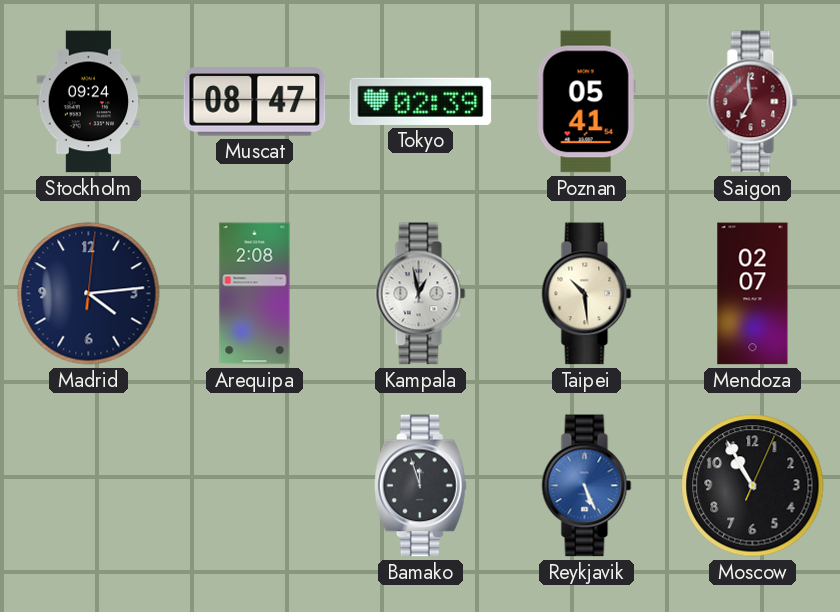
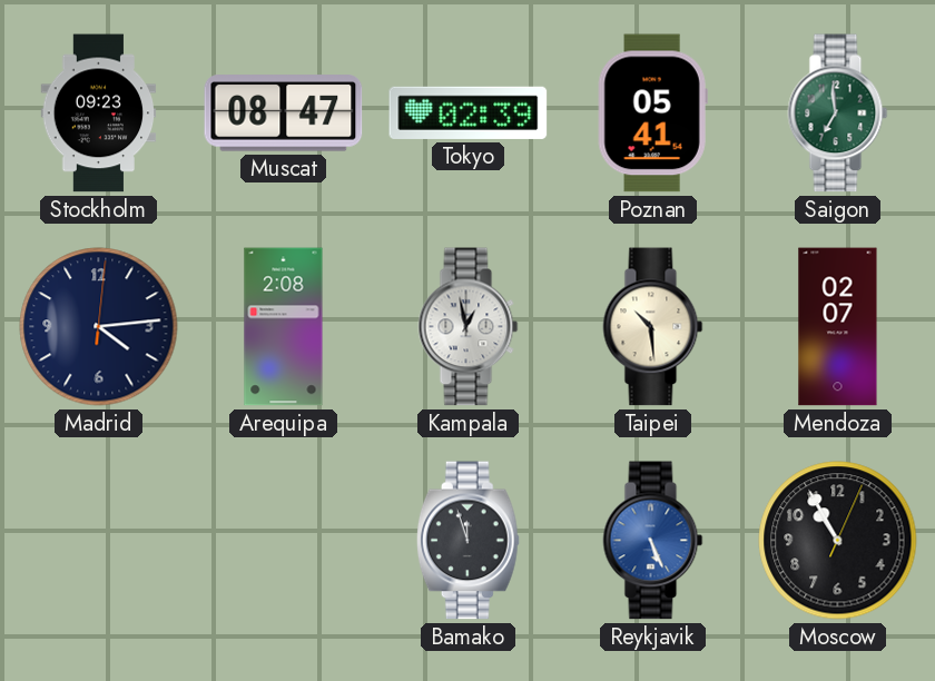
Stockholm: 09:24 -> 09:23
Saigon dial: burgundy -> green
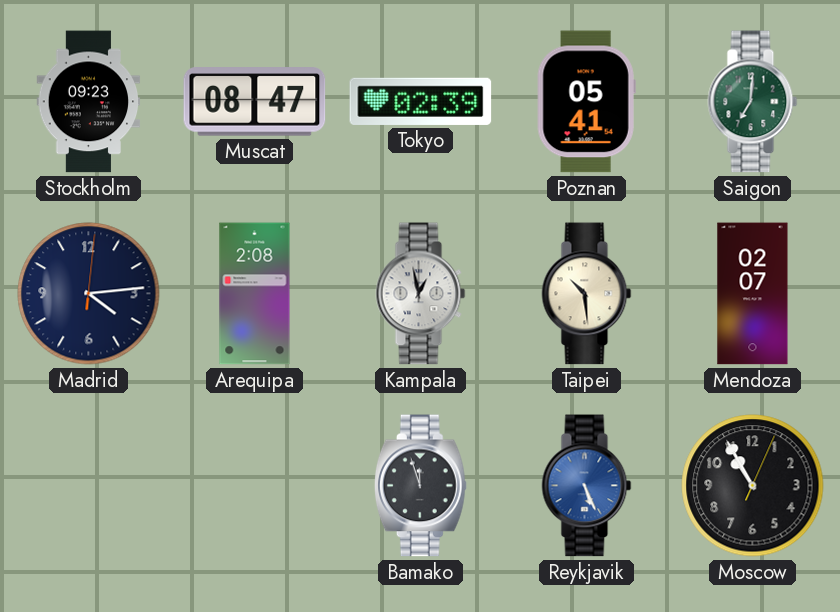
Saigon: 6:59 -> 7:01
